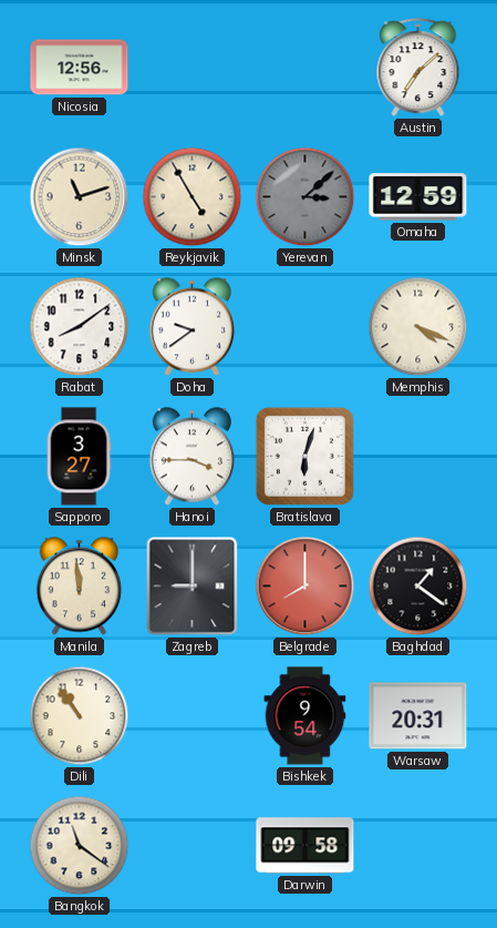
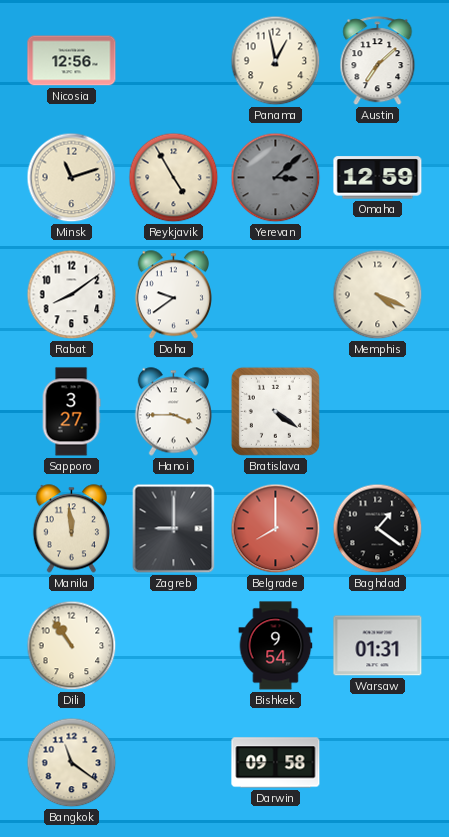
Panama: none -> 12:58
Bratislava: 6:03 -> 4:21
Warsaw: 20:31 -> 01:31
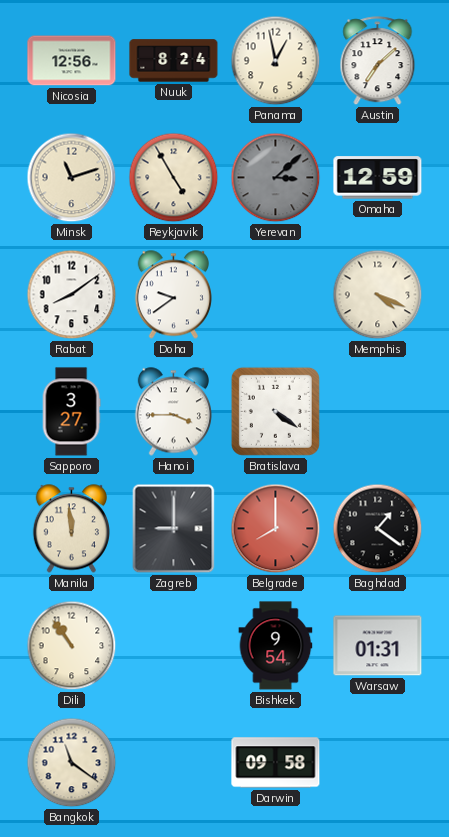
Nuuk: none -> 8:24
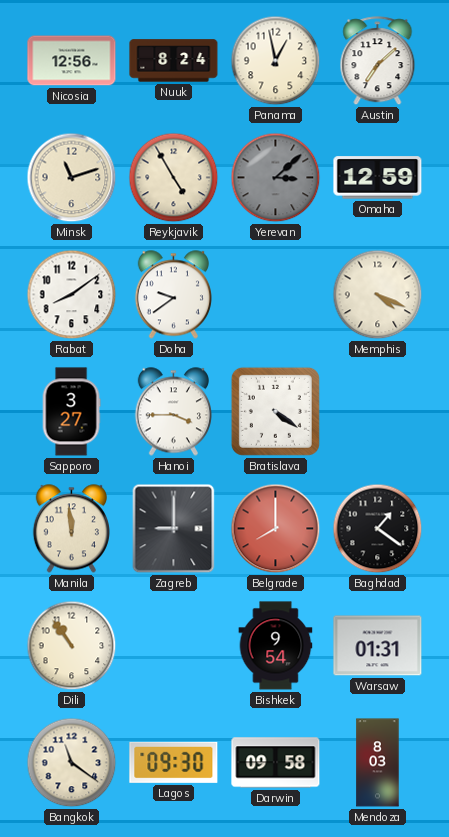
Lagos: none -> 09:30
Mendoza: none -> 8:03
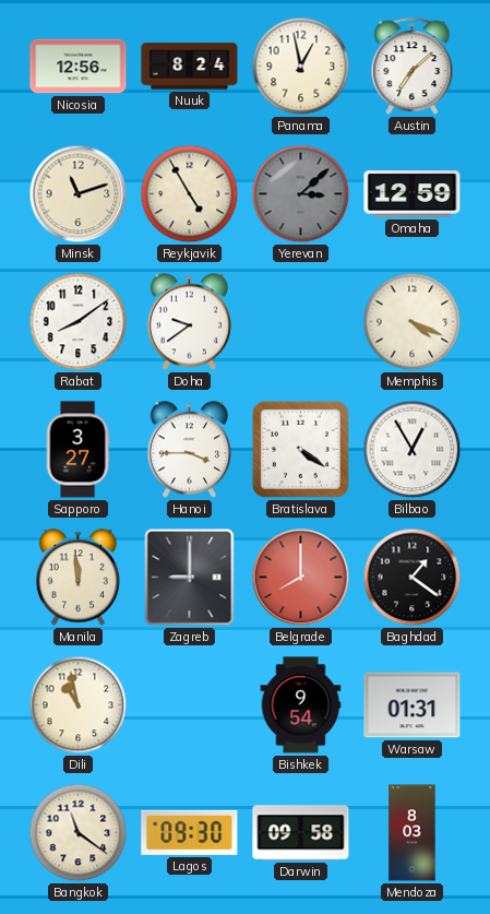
Bilbao: none -> 12:55
Dili: 10:54 -> 10:58
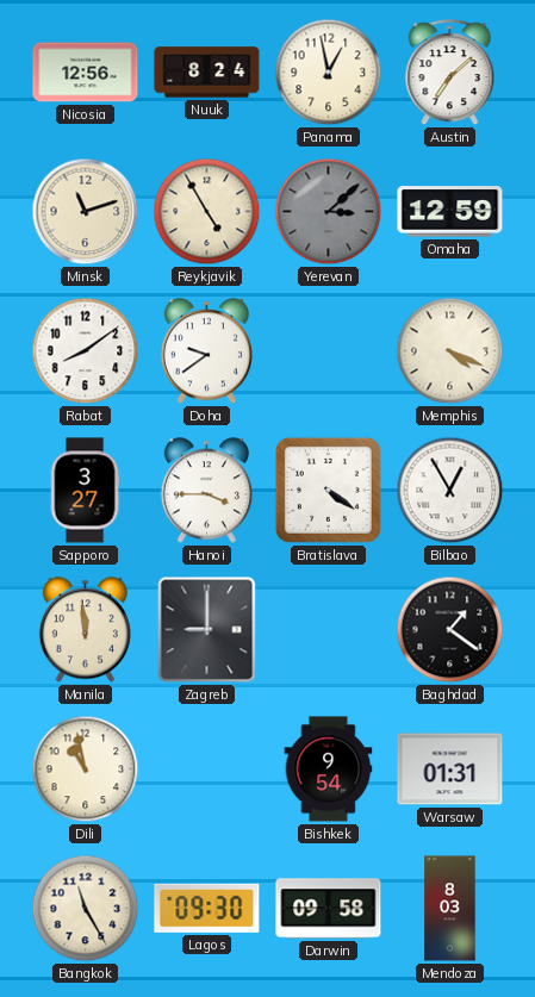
Belgrade: 8:00 -> none
Bangkok: 11:21 -> 11:25
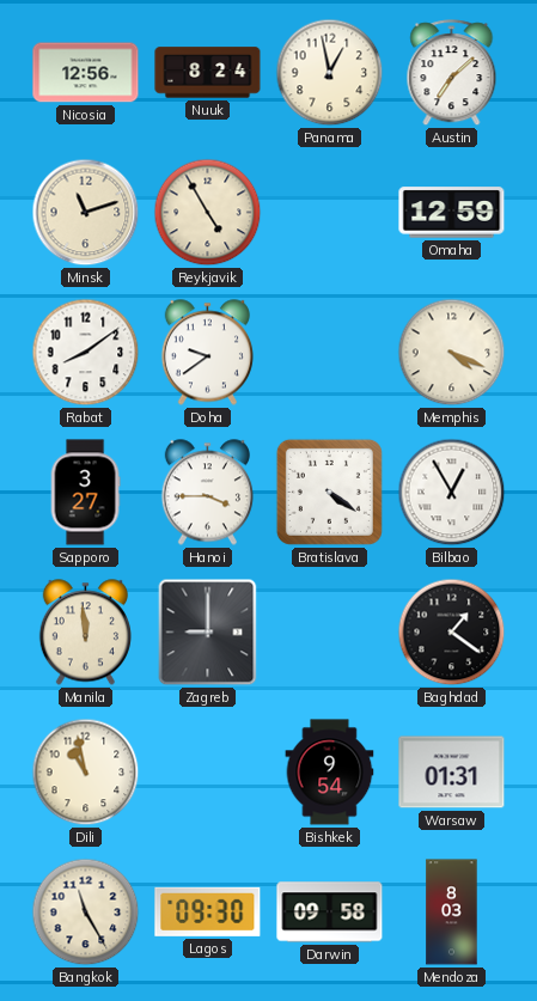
Yerevan: 3:08 -> none
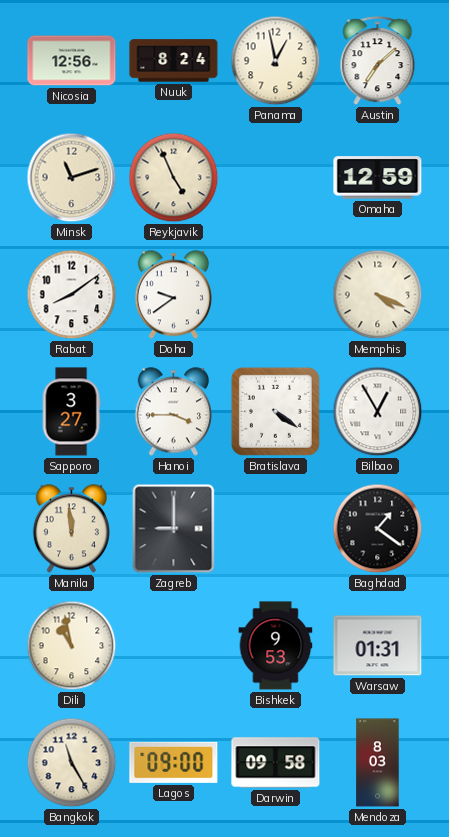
Reykjavik: 4:55 -> 4:56
Bishkek: 9:54 -> 9:53
Lagos: 09:30 -> 09:00
